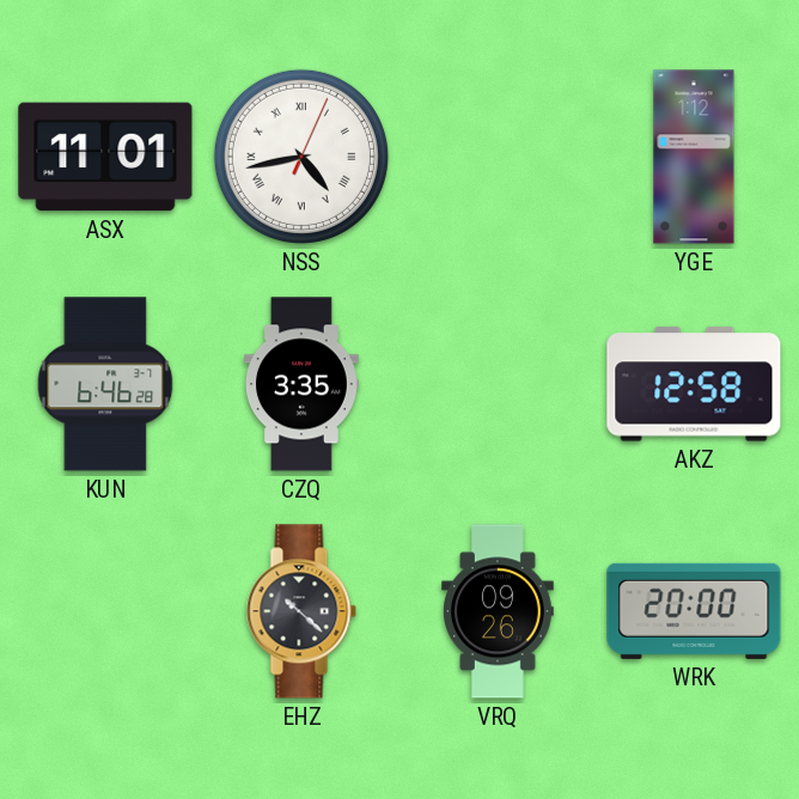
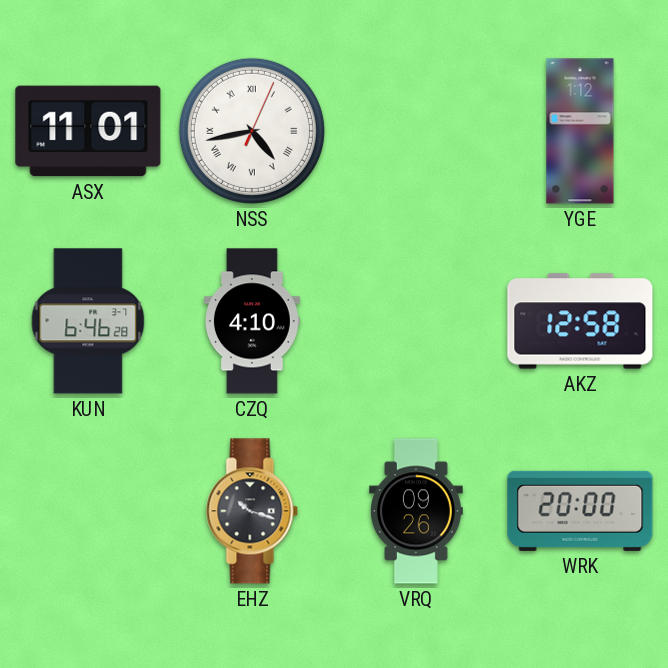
CZQ: 3:35 -> 4:10
EHZ: 10:22 -> 10:18
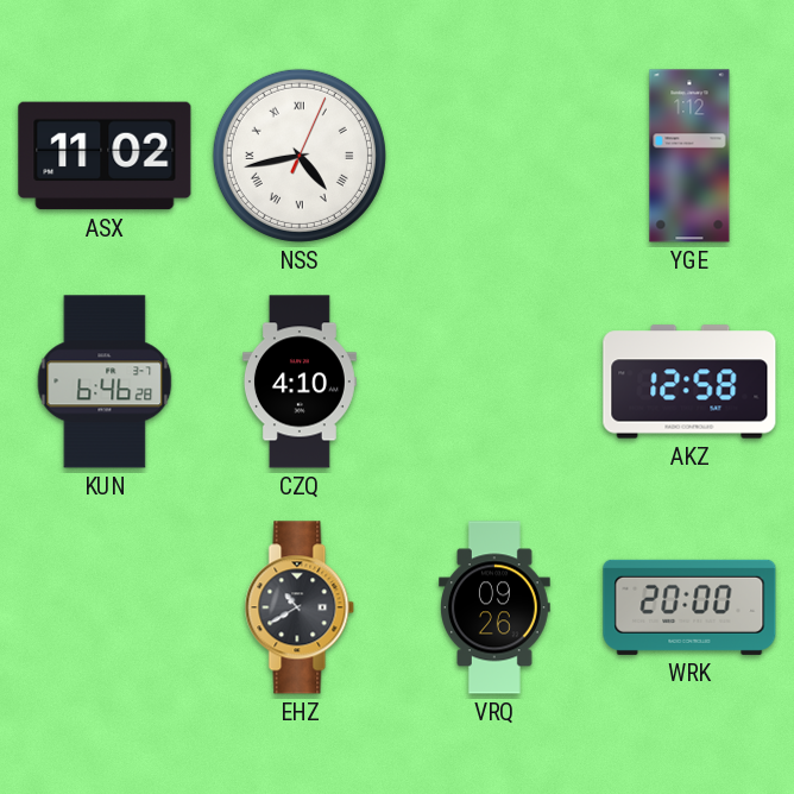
ASX: 11:01 -> 11:02
EHZ: 10:18 -> 10:40
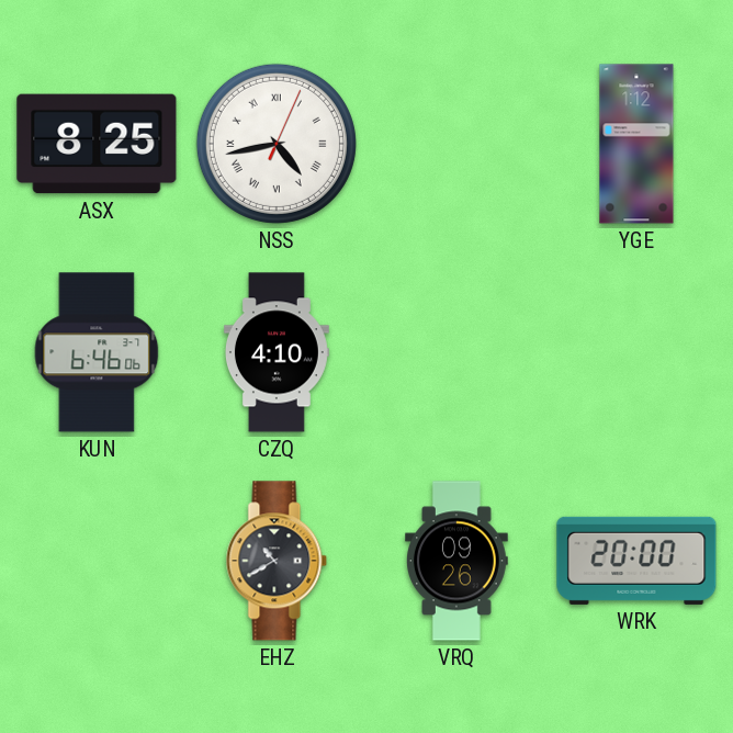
ASX: 11:02 -> 8:25
KUN: 6:46:28 -> 6:46:06
AKZ: 12:58 -> none
